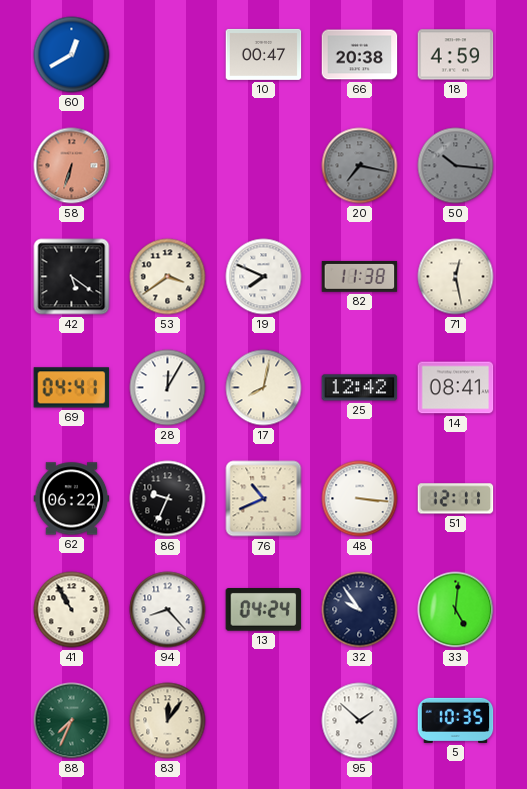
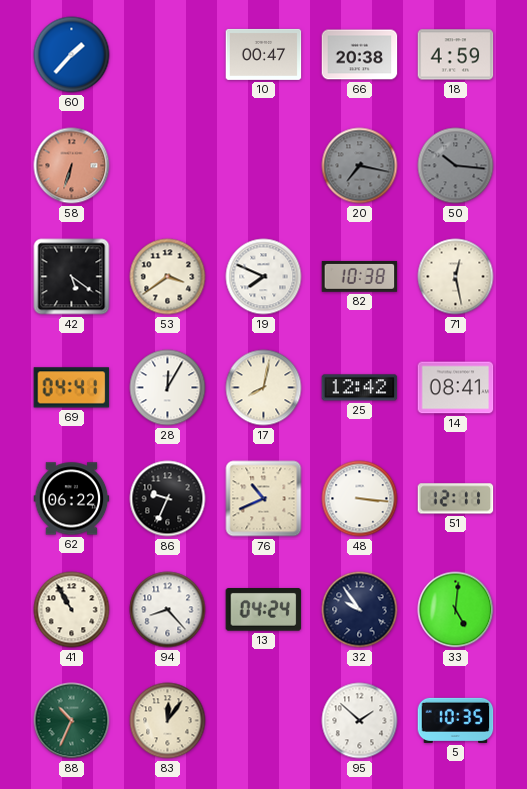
60: 12:40 -> 1:37
82: 11:38 -> 10:38
88: 7:34 -> 10:34
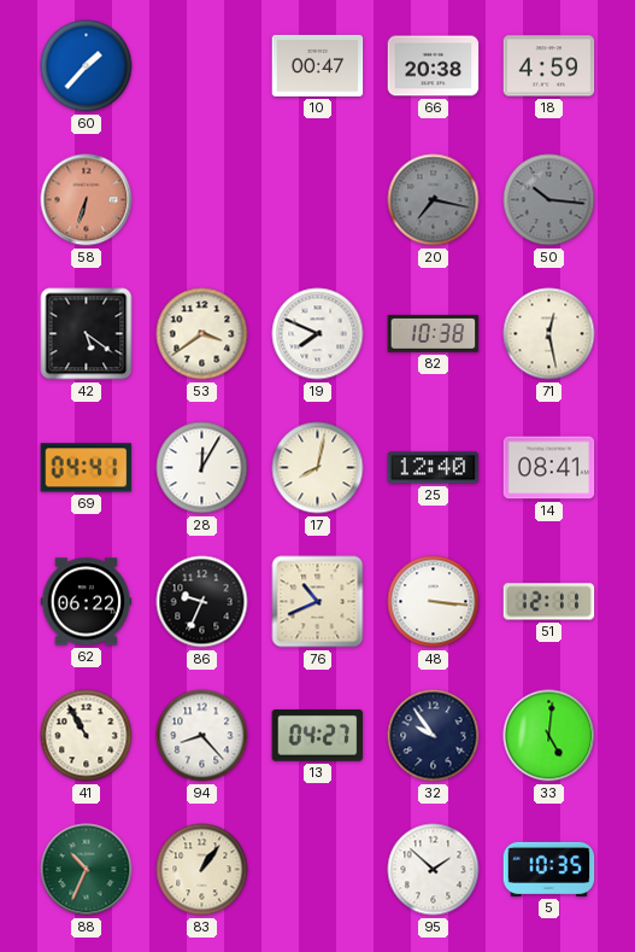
25: 12:42 -> 12:40
13: 04:24 -> 04:27
83: 12:06 -> 1:06
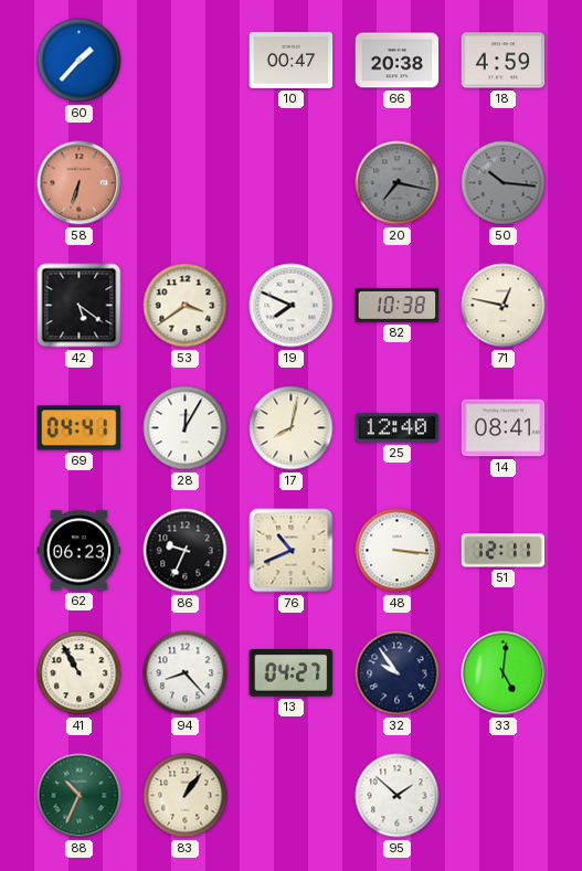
71: 12:28 -> 12:47
62: 06:22 -> 06:23
5: 10:35 -> none
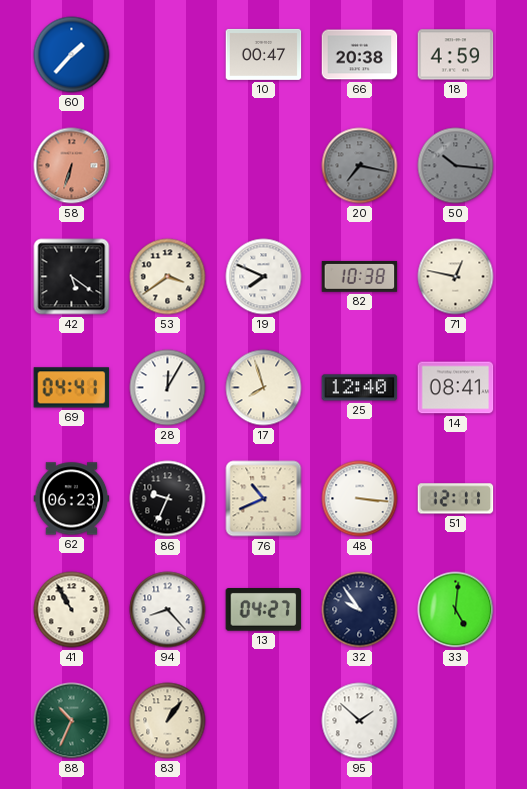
17: 8:02 -> 7:57
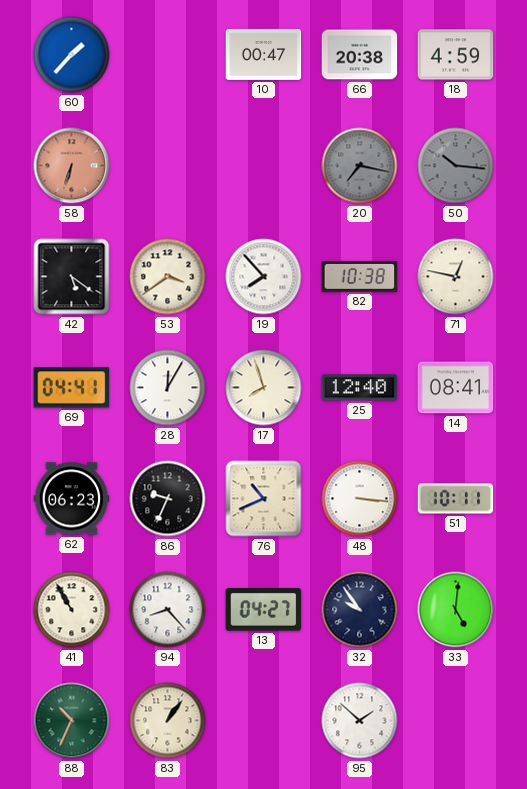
19: 7:49 -> 7:53
51: 12:11 -> 10:11
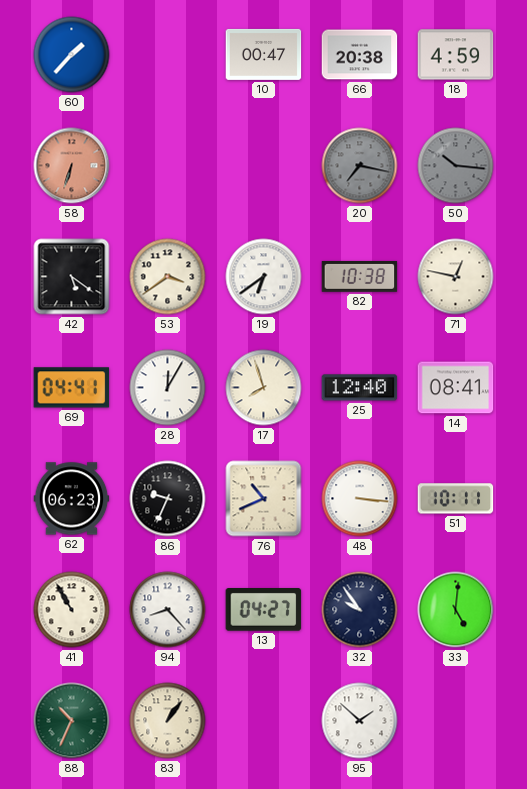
19: 7:53 -> 6:39
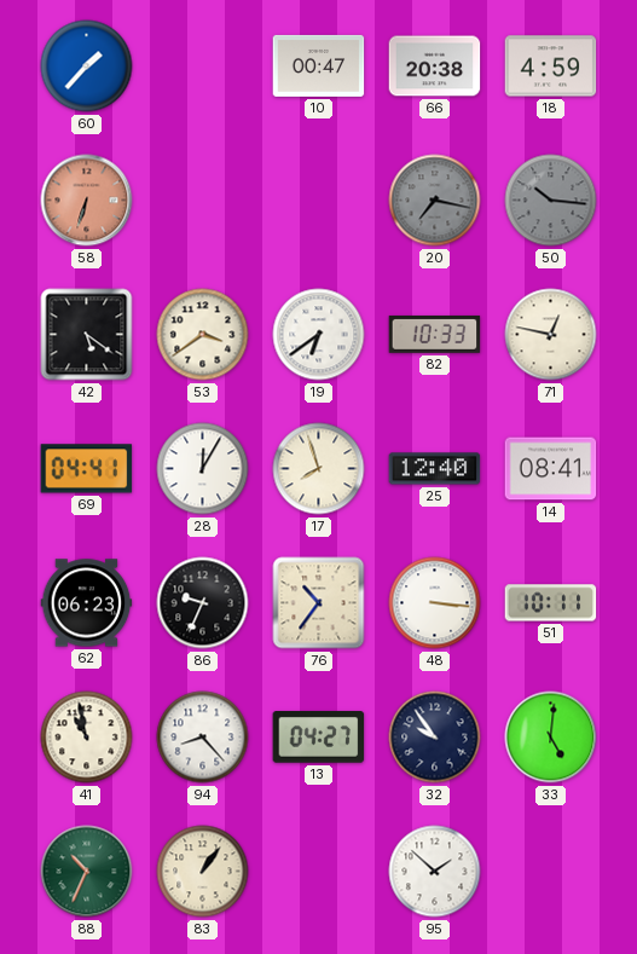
82: 10:38 -> 10:33
76: 10:41 -> 10:36
41: 10:55 -> 10:58
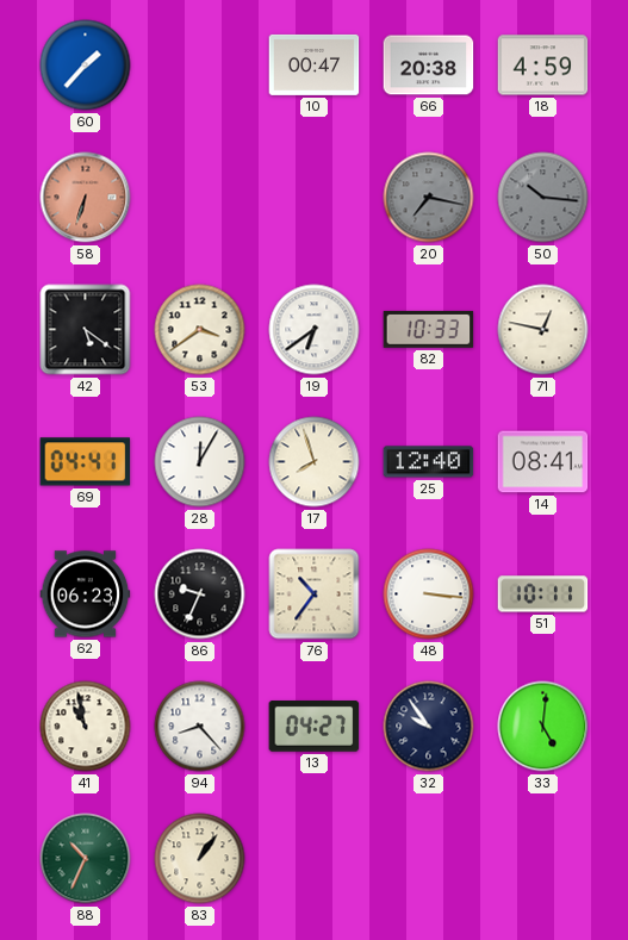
95: 1:52 -> none
